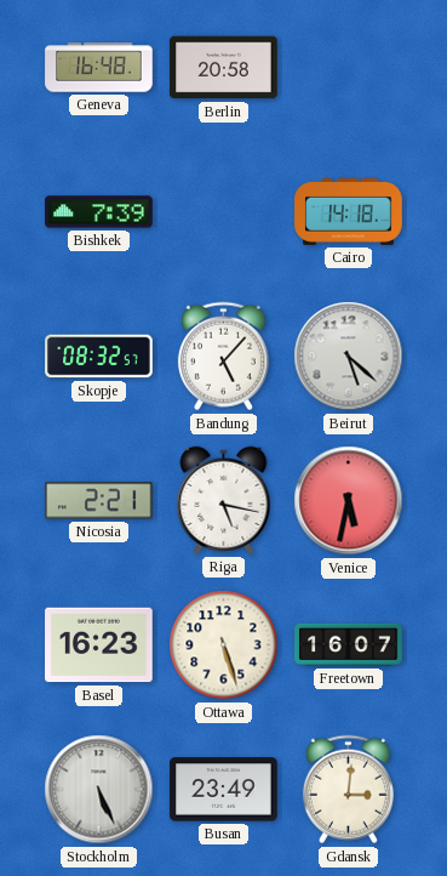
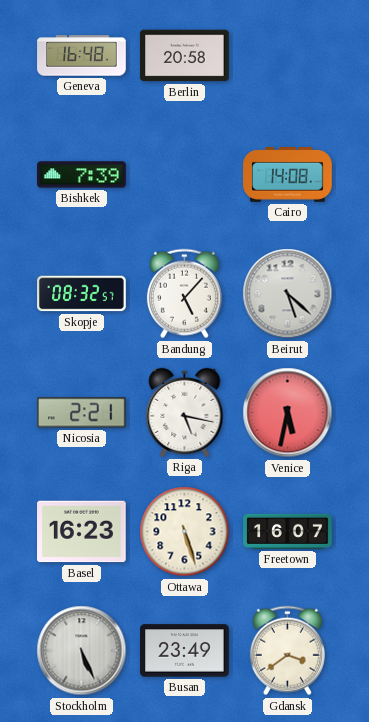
Cairo: 14:18 -> 14:08
Gdansk: 3:01 -> 3:39
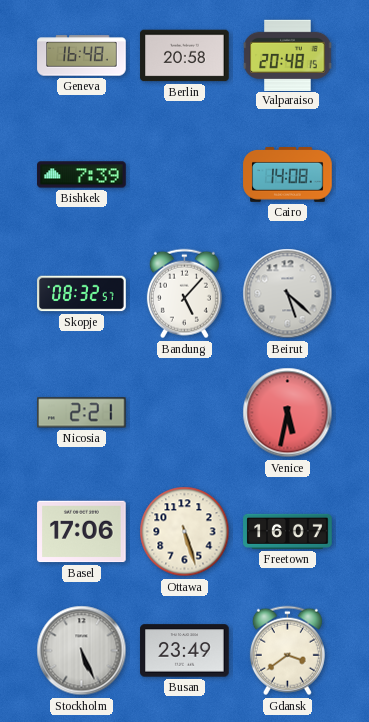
Valparaiso: none -> 20:48
Riga: 5:17 -> none
Basel: 16:23 -> 17:06
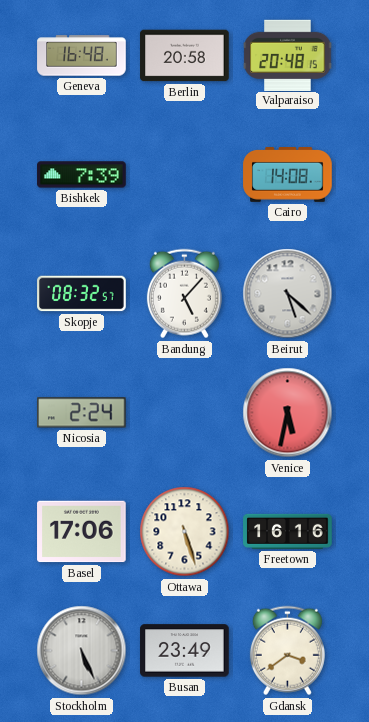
Nicosia: 2:21 -> 2:24
Freetown: 16:07 -> 16:16
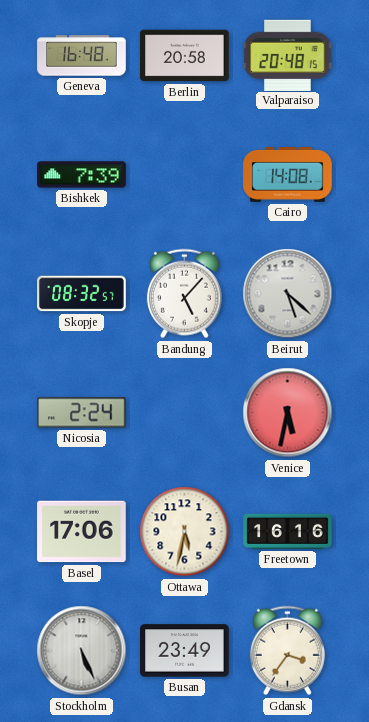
Ottawa: 5:27 -> 5:32
Gdansk: 3:39 -> 3:36
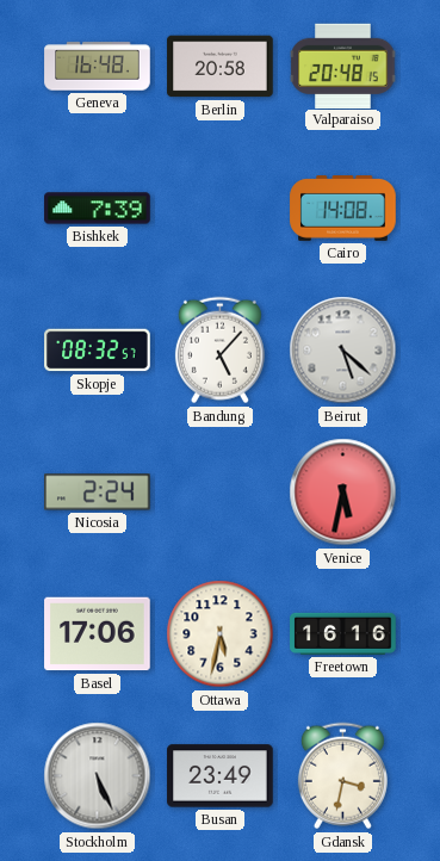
Gdansk: 3:36 -> 3:32
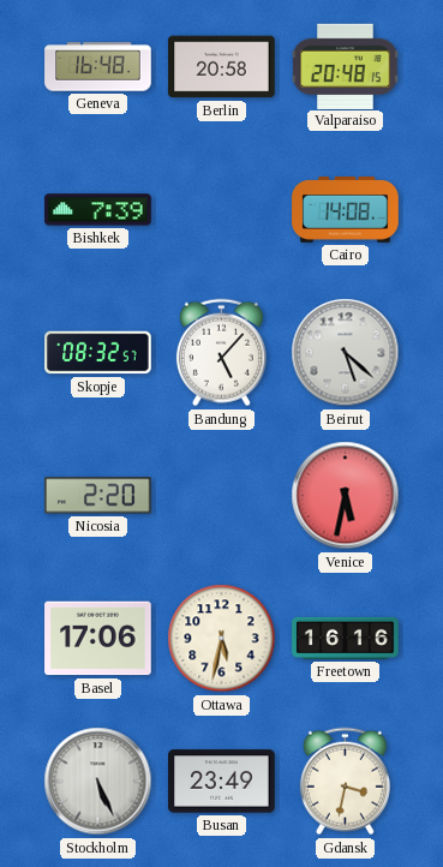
Nicosia: 2:24 -> 2:20
